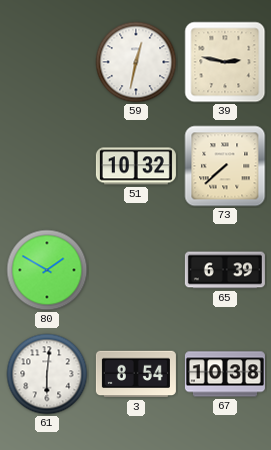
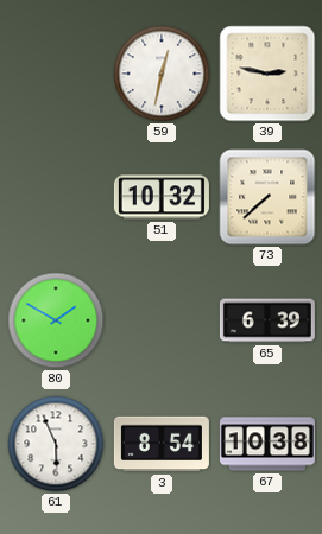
61: 6:01 -> 5:56
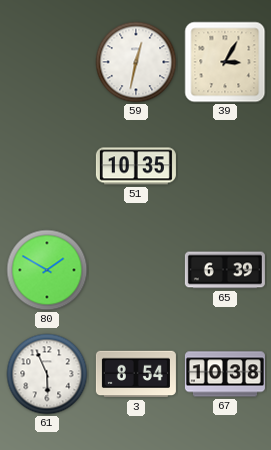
39: 2:47 -> 3:05
51: 10:32 -> 10:35
73: 7:38 -> none
